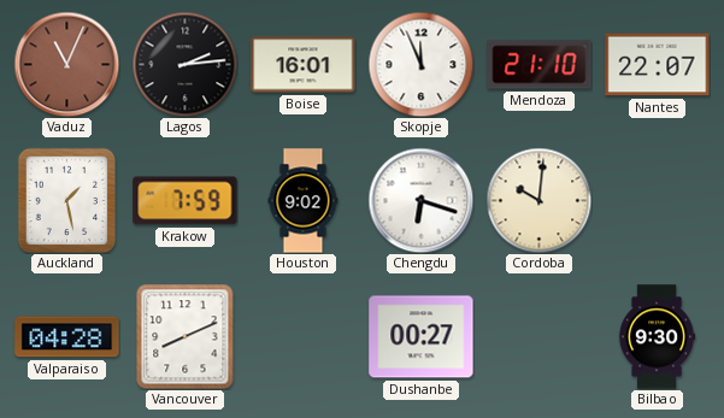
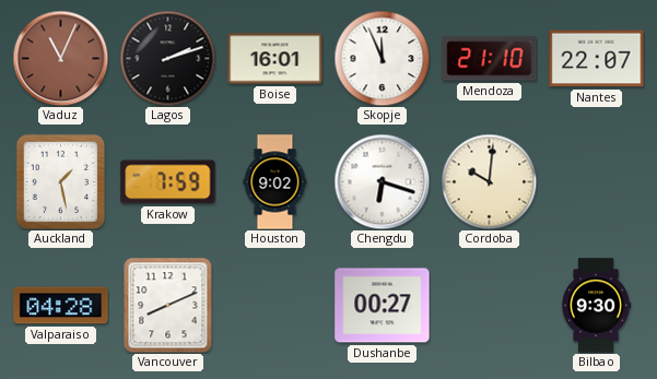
Lagos: 2:14 -> 2:12
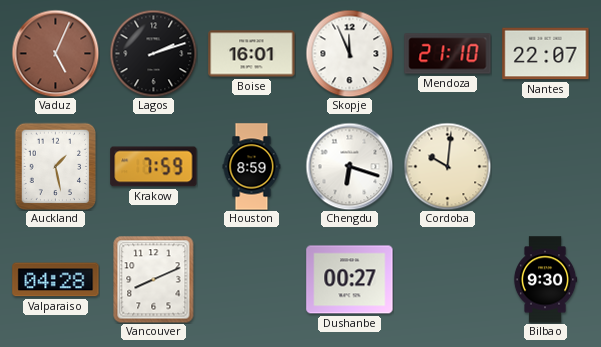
Vaduz: 11:04 -> 5:04
Houston: 9:02 -> 8:59
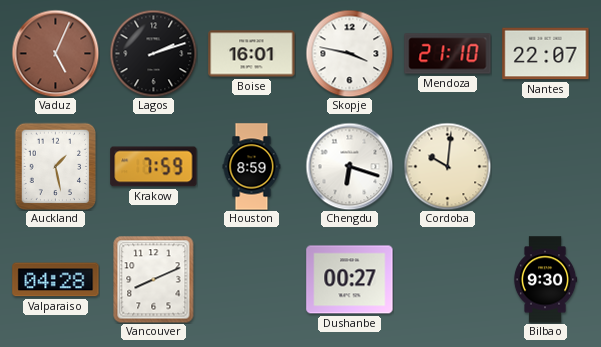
Skopje: 11:56 -> 3:47
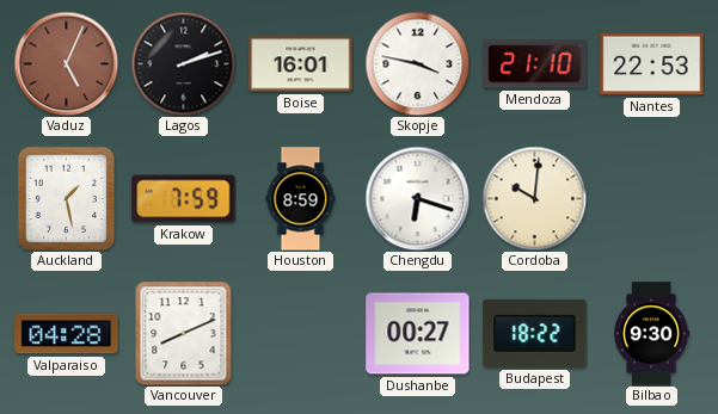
Nantes: 22:07 -> 22:53
Budapest: none -> 18:22
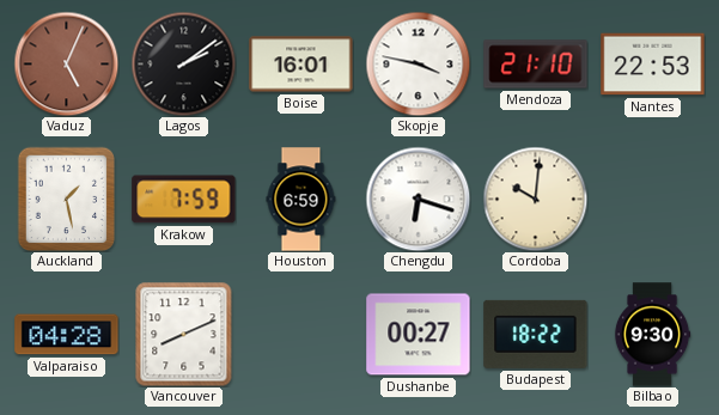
Lagos: 2:12 -> 2:09
Houston: 8:59 -> 6:59
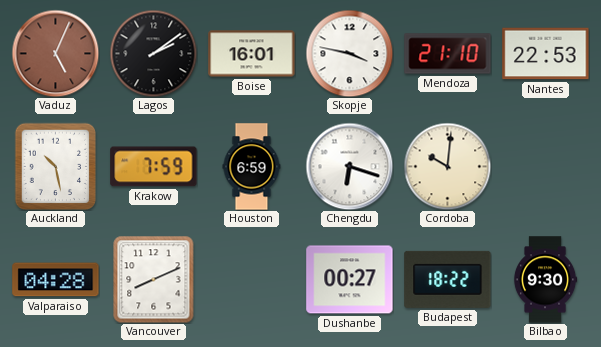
Auckland: 1:28 -> 10:28
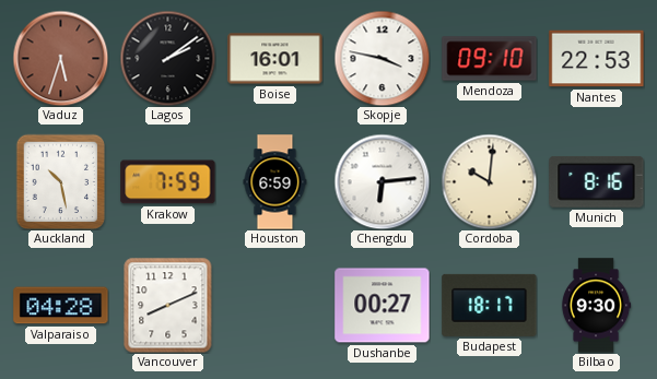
Vaduz: 5:04 -> 5:33
Mendoza: 21:10 -> 09:10
Chengdu: 6:18 -> 6:14
Munich: none -> 8:16
Budapest: 18:22 -> 18:17
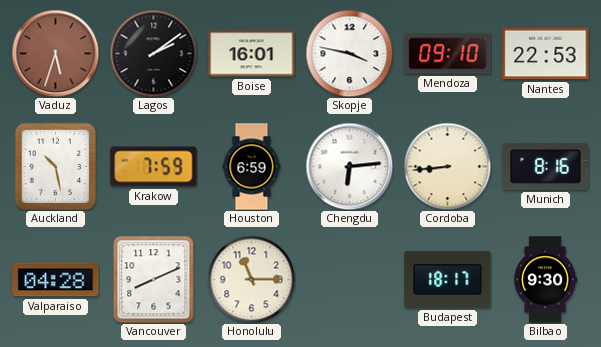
Cordoba: 10:01 -> 8:44
Honolulu: none -> 11:15
Dushanbe: 00:27 -> none
